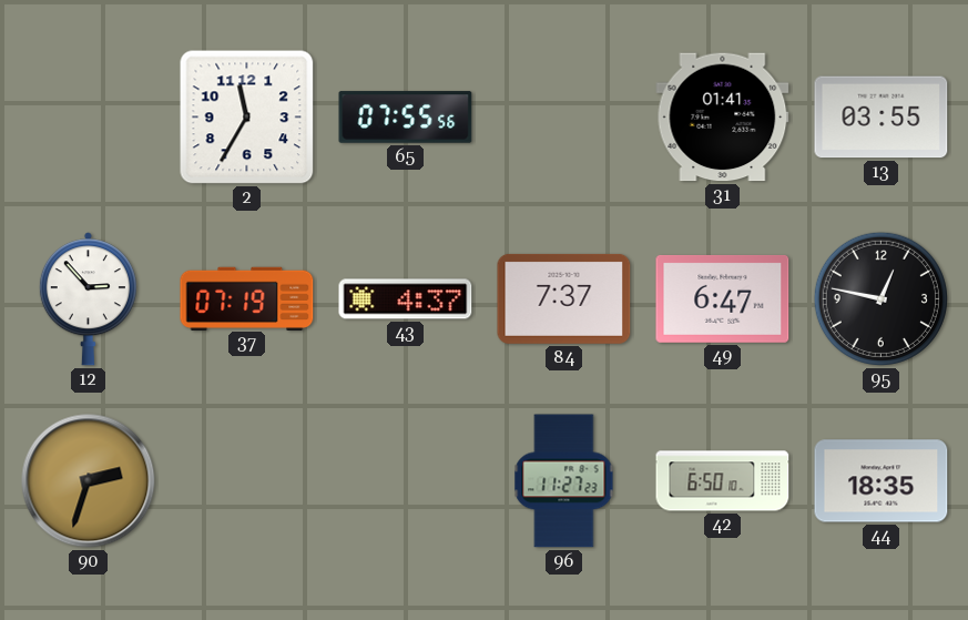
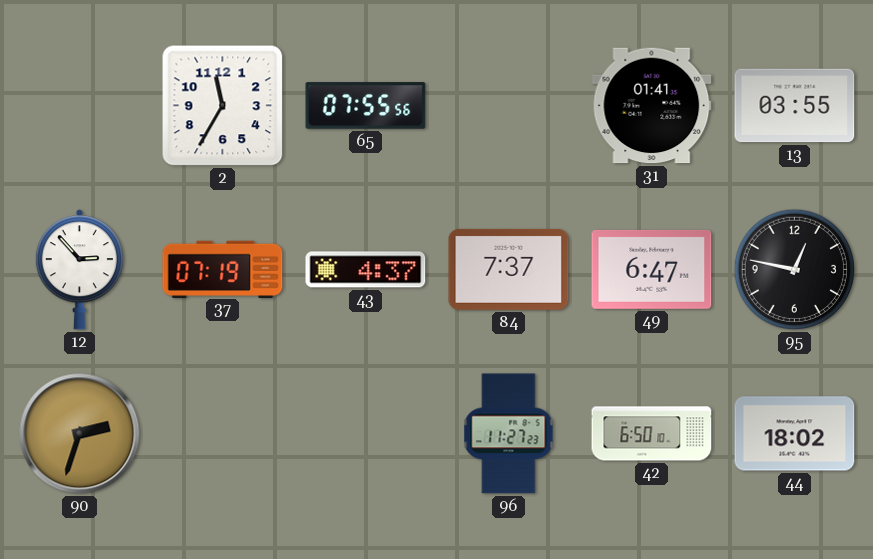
44: 18:35 -> 18:02
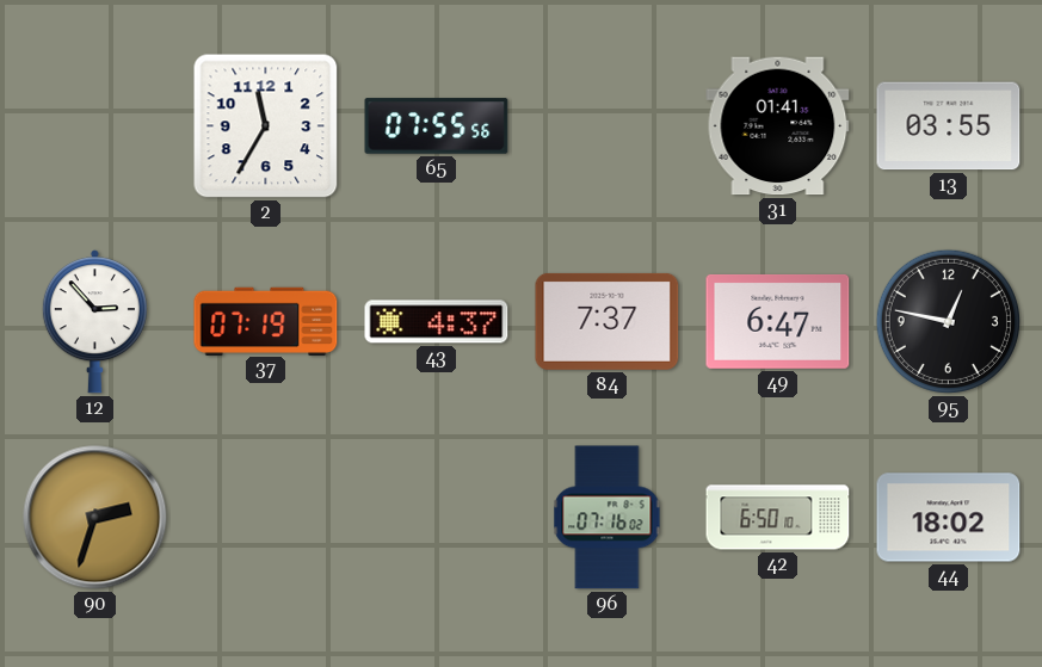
96: 11:27 -> 07:16
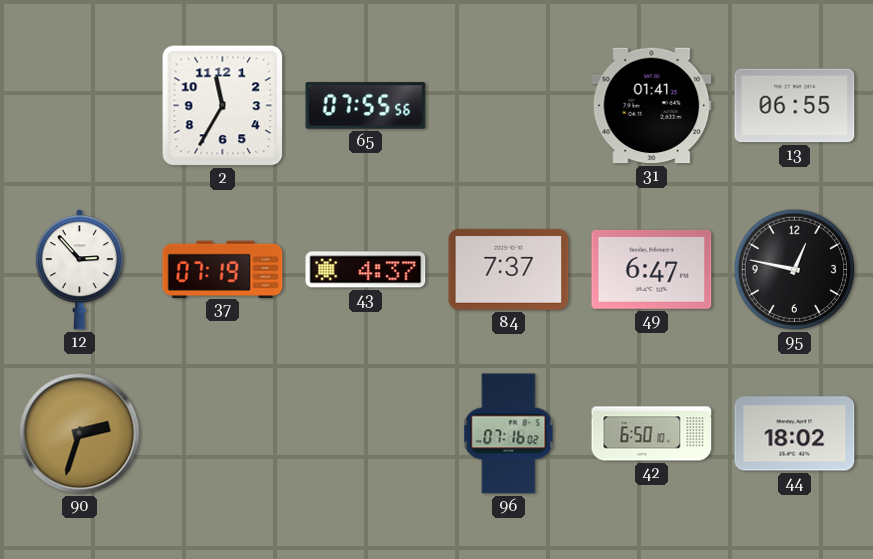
13: 03:55 -> 06:55
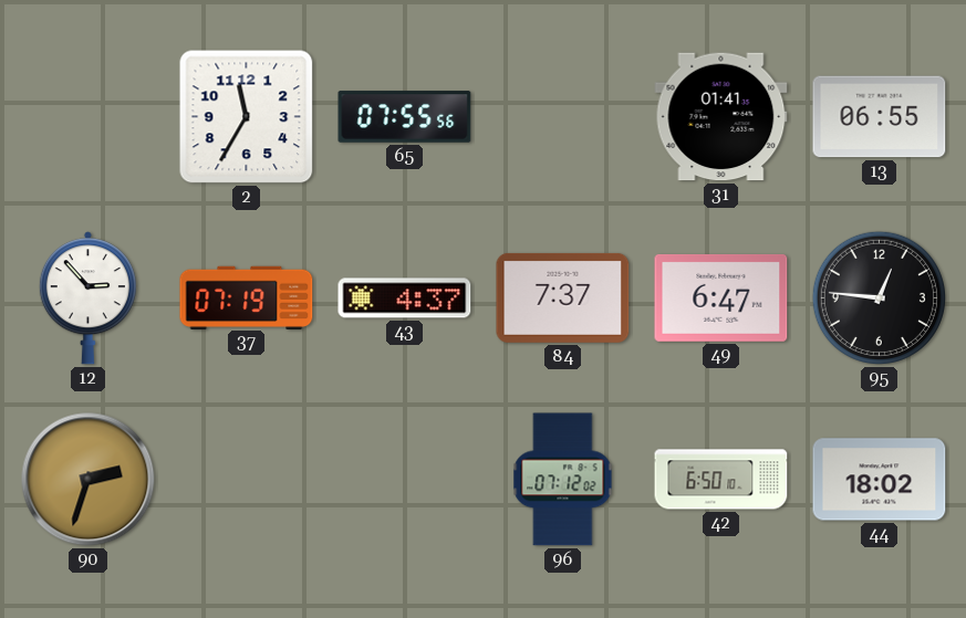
95: 12:47 -> 12:46
96: 07:16 -> 07:12
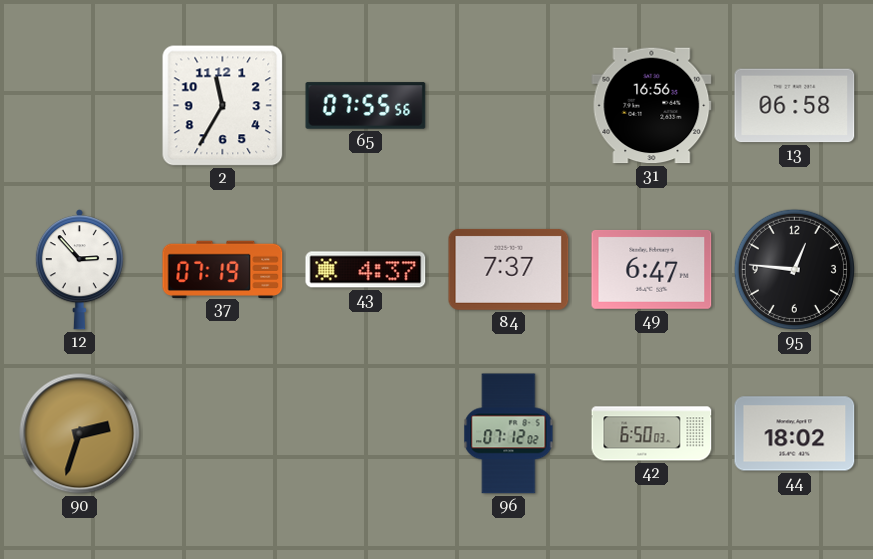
31: 01:41 -> 16:56
13: 06:55 -> 06:58
42: 6:50:10 -> 6:50:03
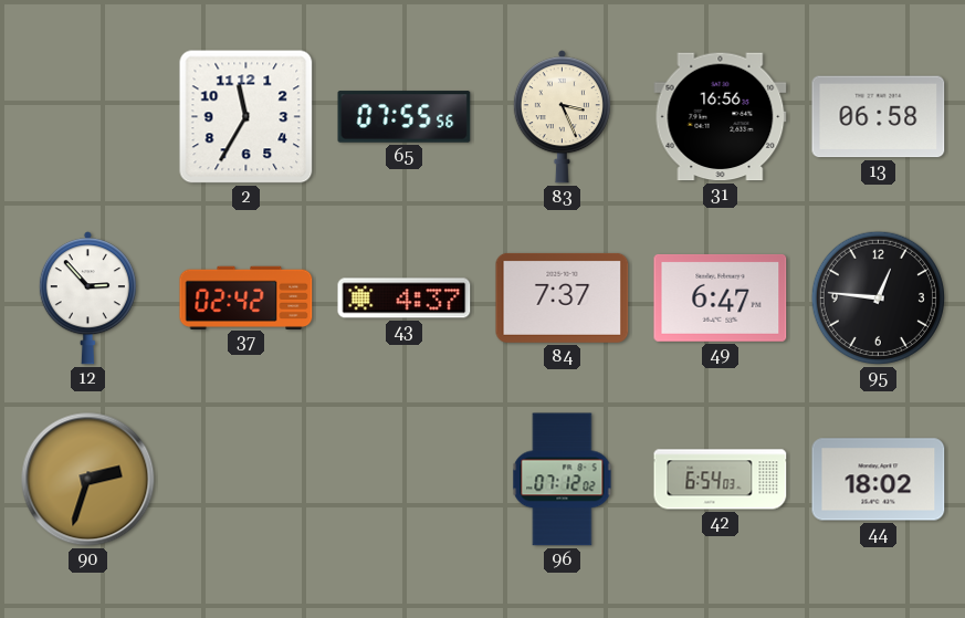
83: none -> 3:26
37: 07:19 -> 02:42
42: 6:50 -> 6:54
